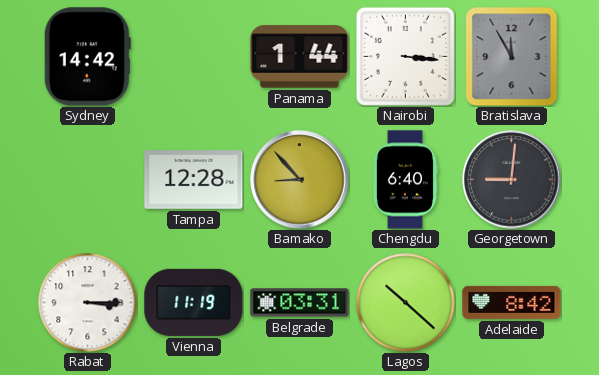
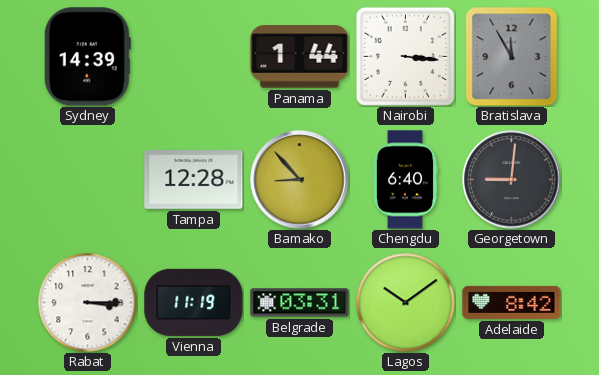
Sydney: 14:42 -> 14:39
Lagos: 10:22 -> 10:09
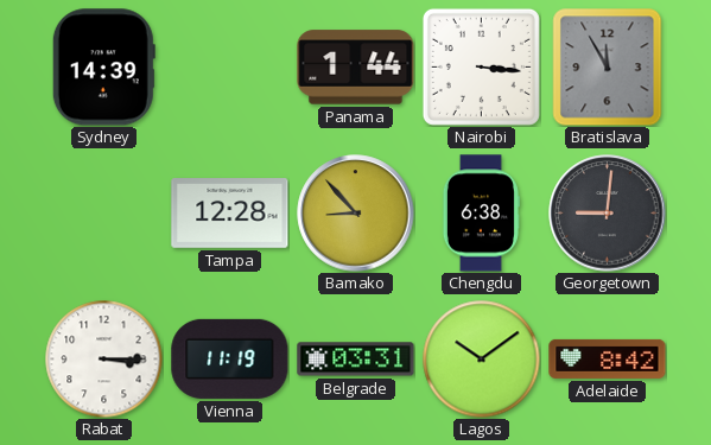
Chengdu: 6:40 -> 6:38
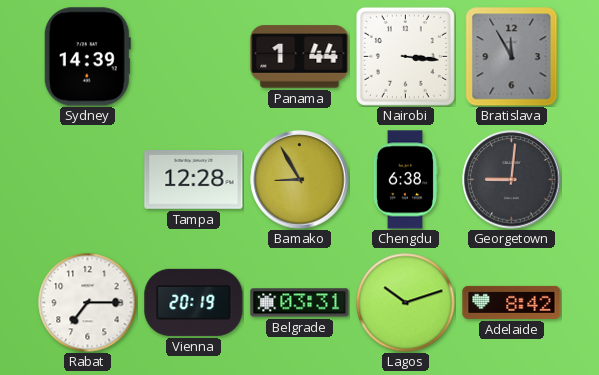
Bamako: 8:53 -> 8:55
Rabat: 3:15 -> 7:15
Vienna: 11:19 -> 20:19
Lagos: 10:09 -> 10:12
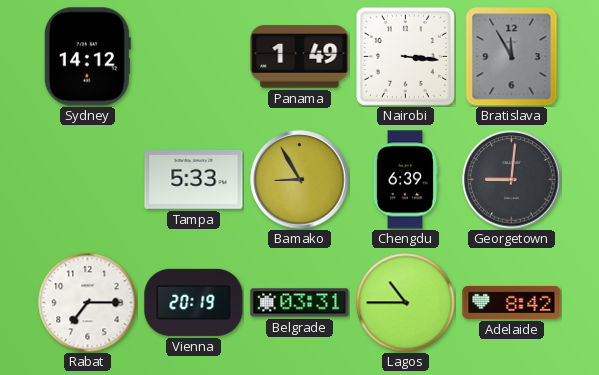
Sydney: 14:39 -> 14:12
Panama: 1:44 -> 1:49
Tampa: 12:28 -> 5:33
Chengdu: 6:38 -> 6:39
Lagos: 10:12 -> 10:45
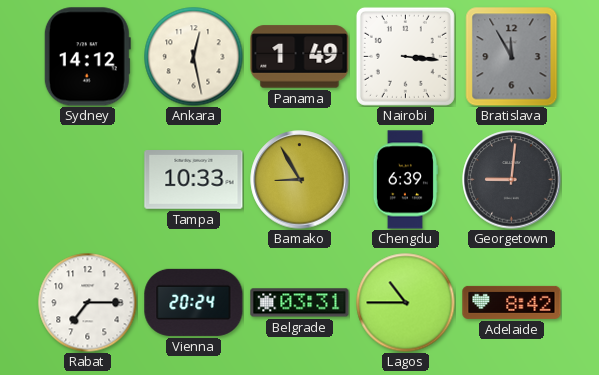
Ankara: none -> 12:28
Tampa: 5:33 -> 10:33
Vienna: 20:19 -> 20:24
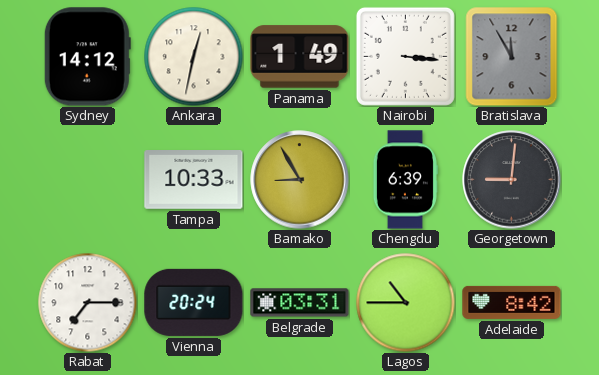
Ankara: 12:28 -> 12:32
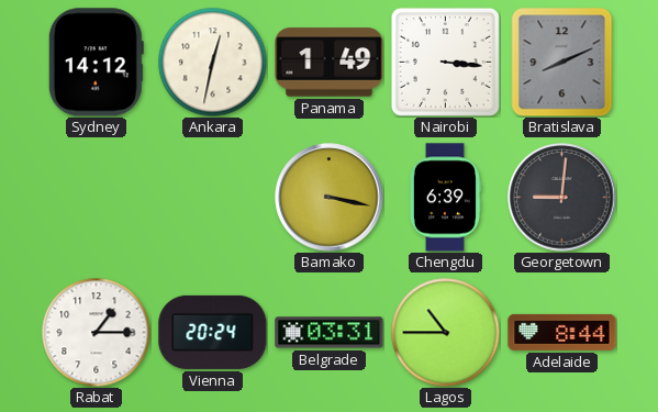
Bratislava: 11:55 -> 8:11
Tampa: 10:33 -> none
Bamako: 8:55 -> 3:17
Rabat: 7:15 -> 1:15
Adelaide: 8:42 -> 8:44
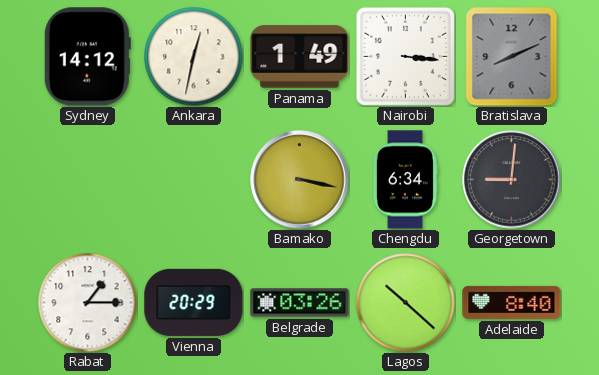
Chengdu: 6:39 -> 6:34
Vienna: 20:24 -> 20:29
Belgrade: 03:31 -> 03:26
Lagos: 10:45 -> 10:22
Adelaide: 8:44 -> 8:40
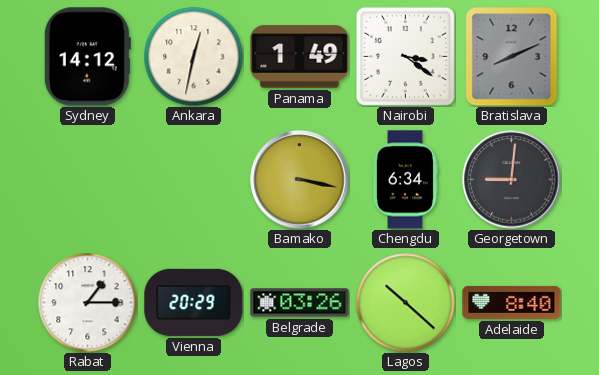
Nairobi: 3:16 -> 3:21
